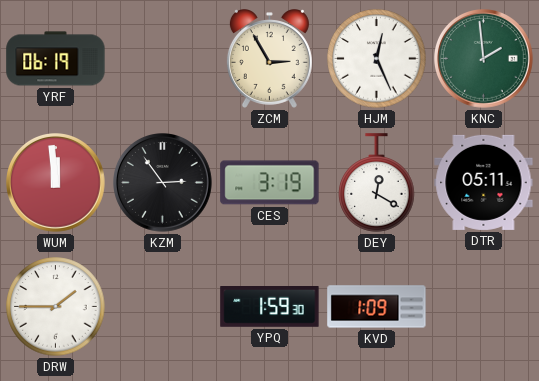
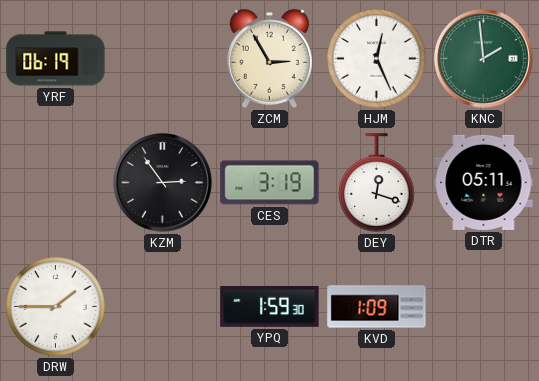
WUM: 11:59 -> none
DEY: 12:20 -> 12:18
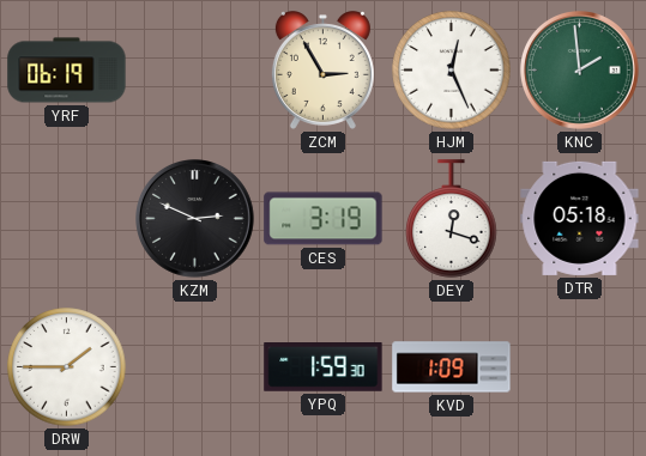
KZM: 2:54 -> 2:49
DTR: 05:11 -> 05:18
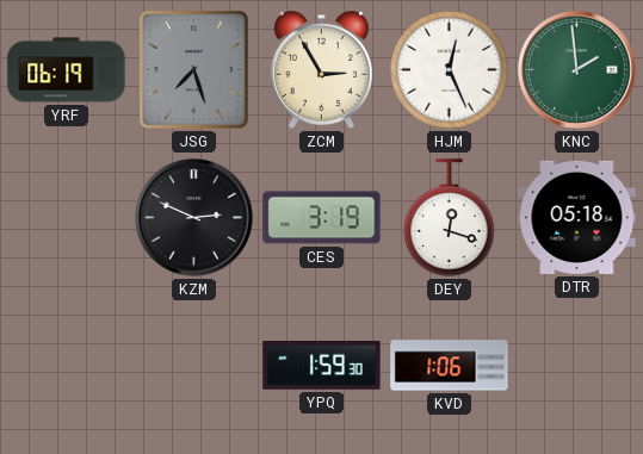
JSG: none -> 7:27
DRW: 1:45 -> none
KVD: 1:09 -> 1:06
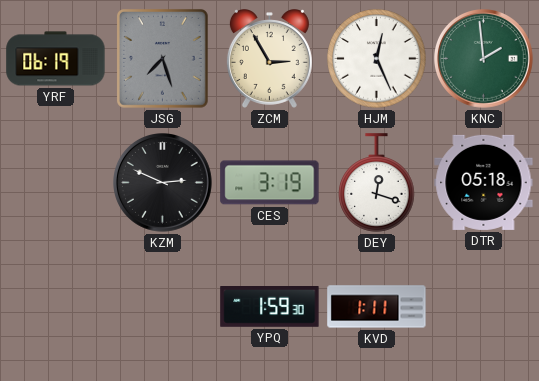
KVD: 1:06 -> 1:11
